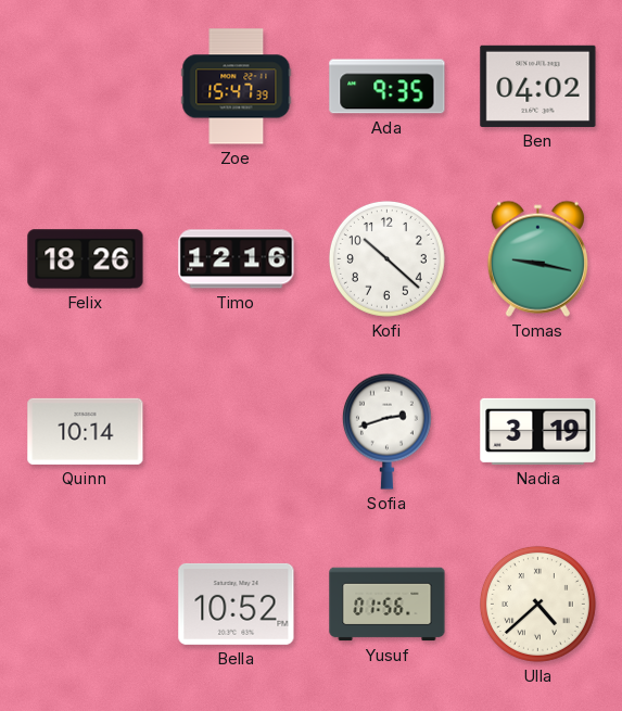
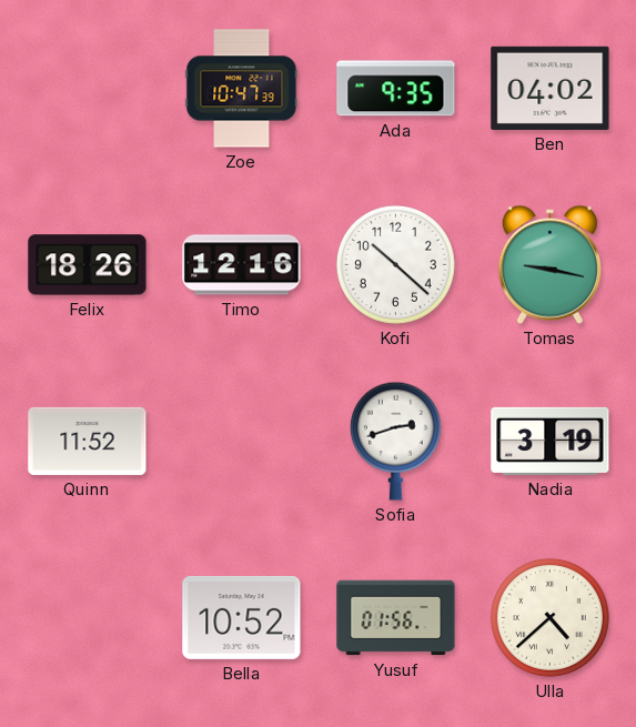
Zoe: 15:47 -> 10:47
Quinn: 10:14 -> 11:52
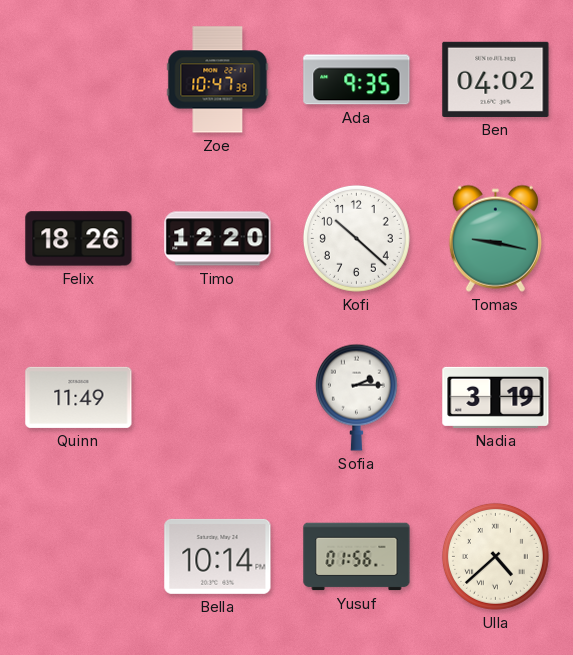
Timo: 12:16 -> 12:20
Quinn: 11:52 -> 11:49
Sofia: 2:42 -> 2:15
Bella: 10:52 -> 10:14
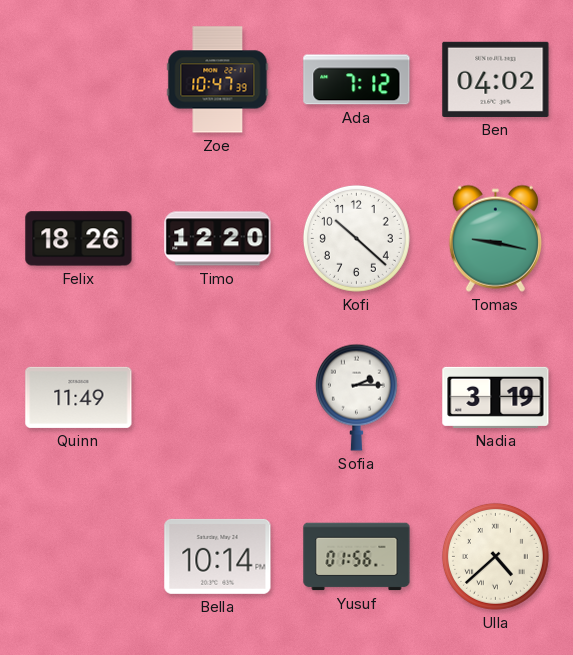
Ada: 9:35 -> 7:12
